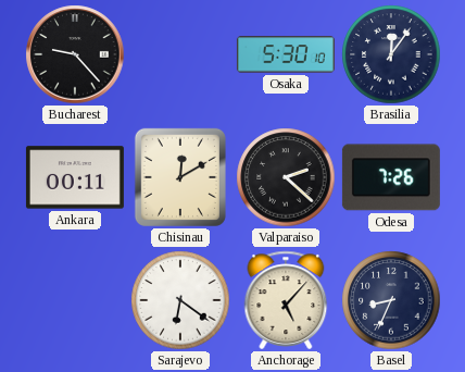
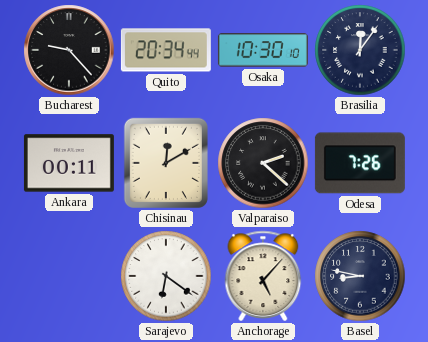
Quito: none -> 20:34
Osaka: 5:30 -> 10:30
Basel: 8:34 -> 8:47
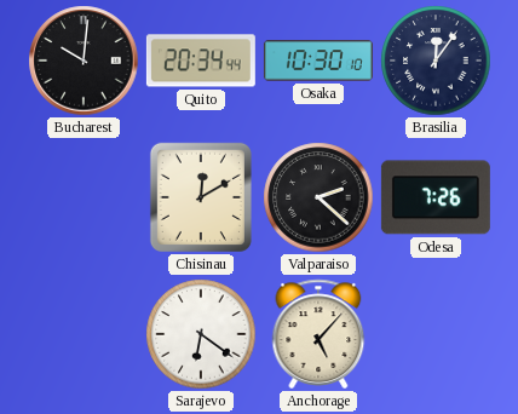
Bucharest: 9:23 -> 10:01
Ankara: 00:11 -> none
Basel: 8:47 -> none
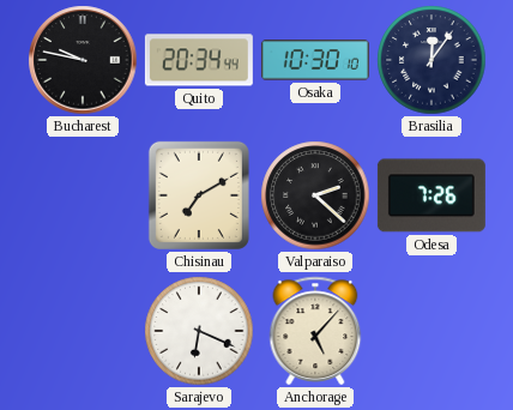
Bucharest: 10:01 -> 9:47
Chisinau: 12:10 -> 7:10
Sarajevo: 6:21 -> 6:19
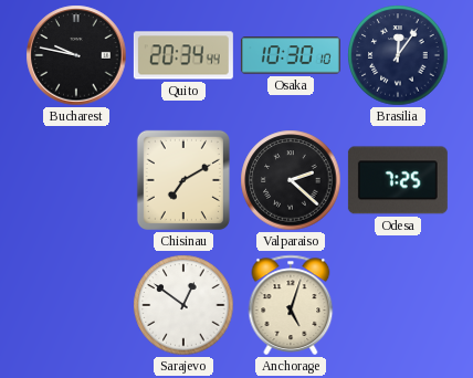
Odesa: 7:26 -> 7:25
Sarajevo: 6:19 -> 12:51
Anchorage: 5:07 -> 5:03
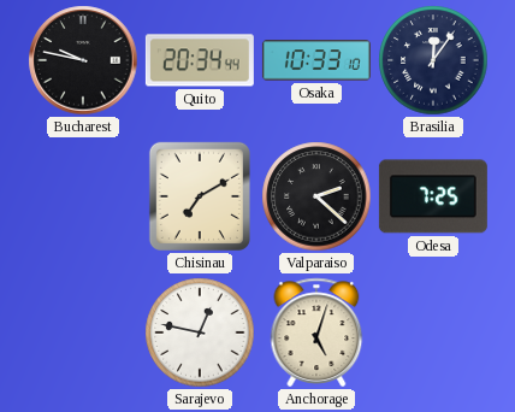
Osaka: 10:30 -> 10:33
Sarajevo: 12:51 -> 12:47
